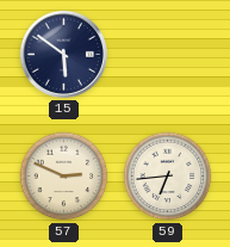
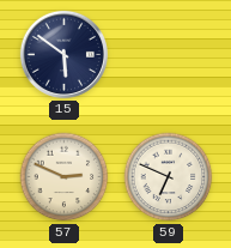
59: 6:44 -> 6:49
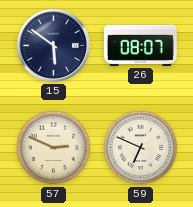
26: none -> 08:07
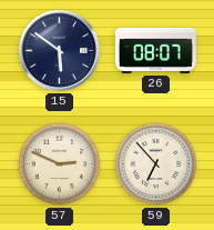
59: 6:49 -> 6:53
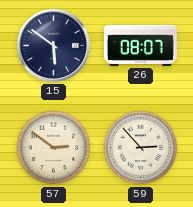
57: 2:49 -> 2:51
59: 6:53 -> 2:53
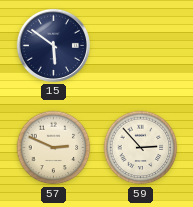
26: 08:07 -> none
57: 2:51 -> 2:49
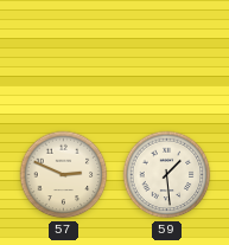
15: 5:51 -> none
59: 2:53 -> 1:29
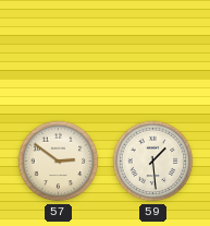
57: 2:49 -> 2:51
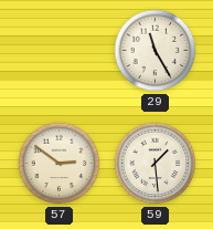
29: none -> 11:25
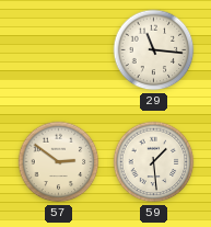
29: 11:25 -> 11:16
